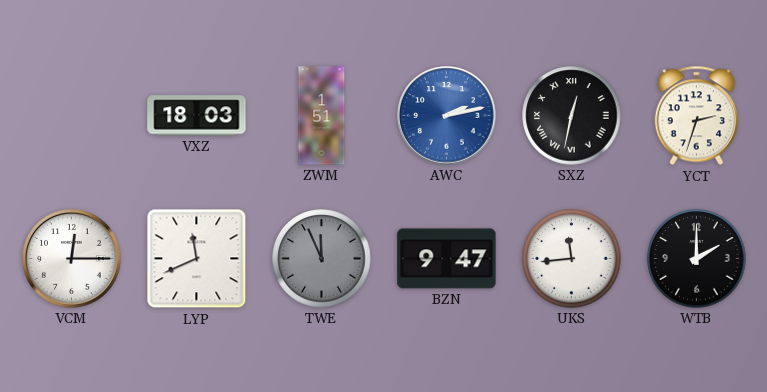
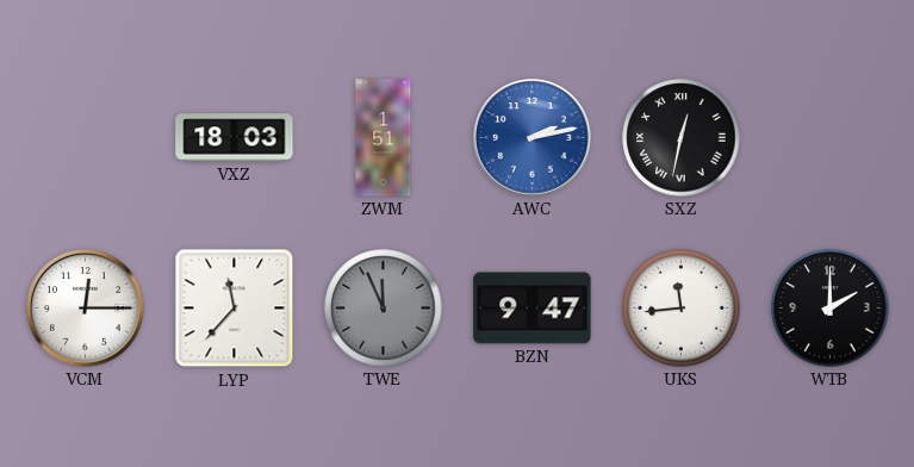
YCT: 2:33 -> none
LYP: 11:41 -> 11:37
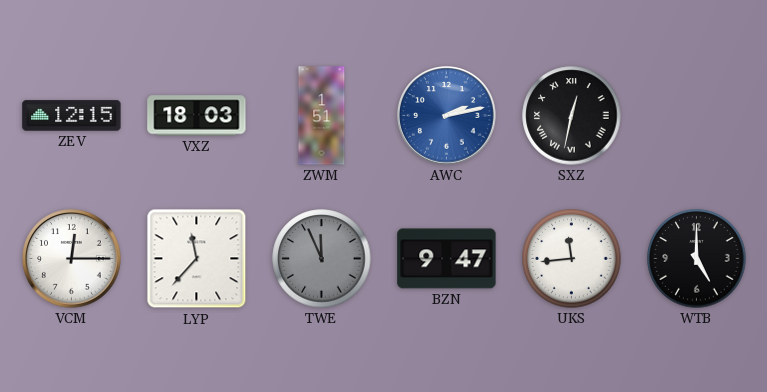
ZEV: none -> 12:15
WTB: 2:00 -> 5:00
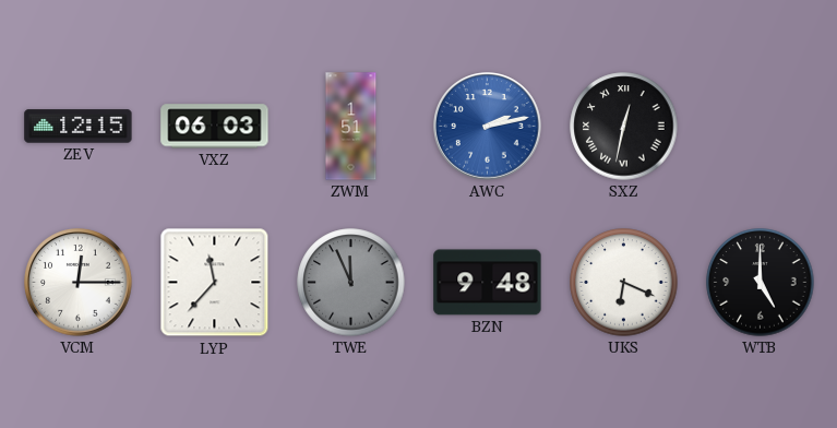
VXZ: 18:03 -> 06:03
BZN: 9:47 -> 9:48
UKS: 11:44 -> 6:19
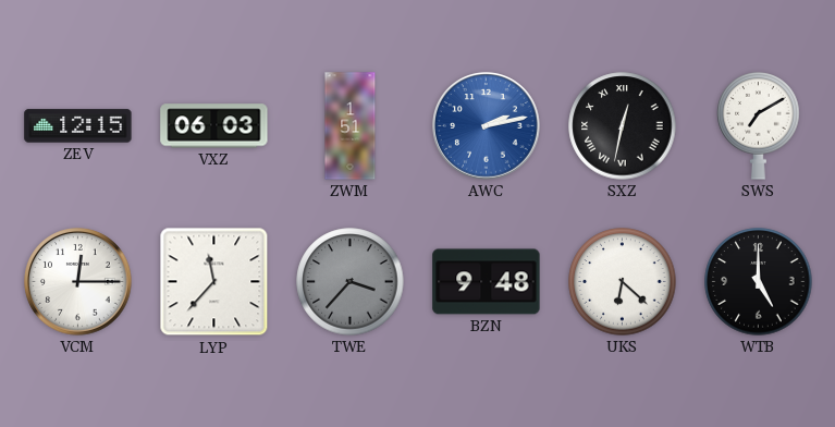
SWS: none -> 7:10
TWE: 11:56 -> 3:37
UKS: 6:19 -> 6:22
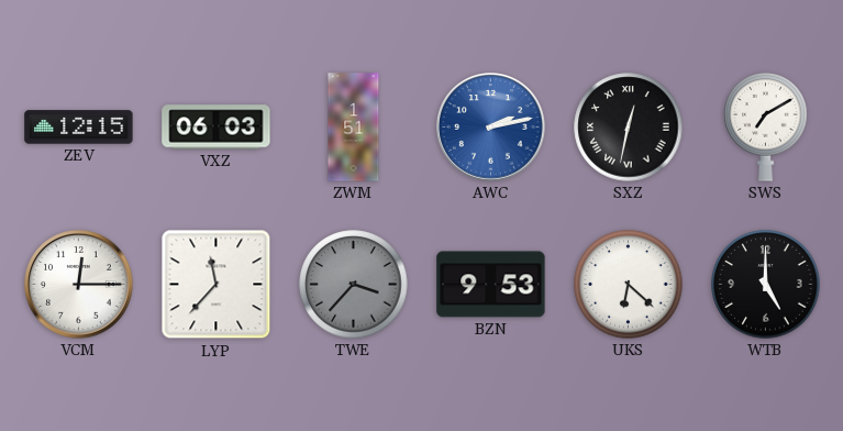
BZN: 9:48 -> 9:53
